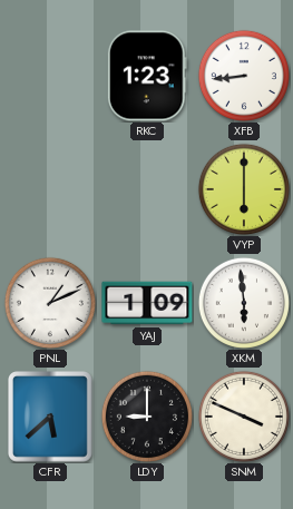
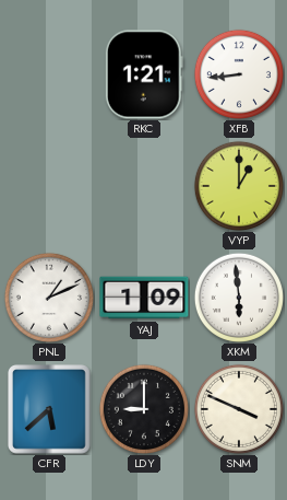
RKC: 1:23 -> 1:21
VYP: 6:00 -> 1:00
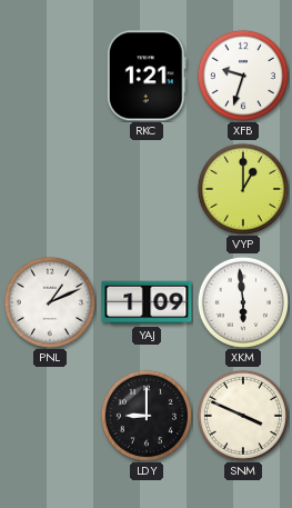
XFB: 8:44 -> 9:33
CFR: 5:38 -> none
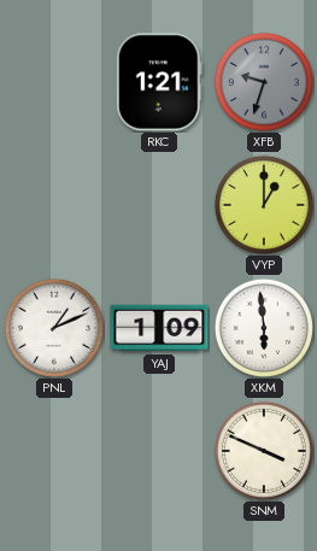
XFB dial: white -> grey
LDY: 9:00 -> none
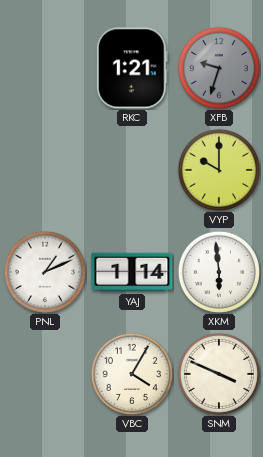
VYP: 1:00 -> 10:00
YAJ: 1:09 -> 1:14
VBC: none -> 4:05
